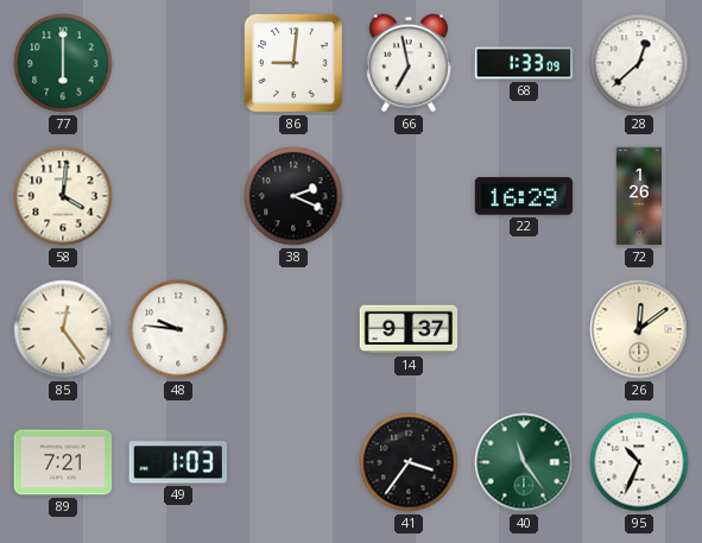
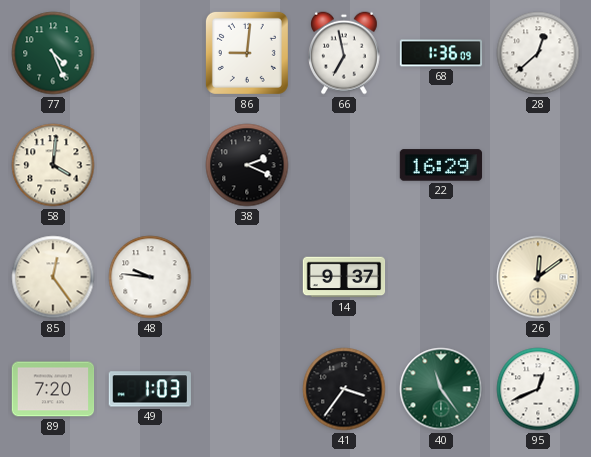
77: 6:00 -> 4:26
68: 1:33 -> 1:36
72: 1:26 -> none
89: 7:21 -> 7:20
95: 10:34 -> 12:41
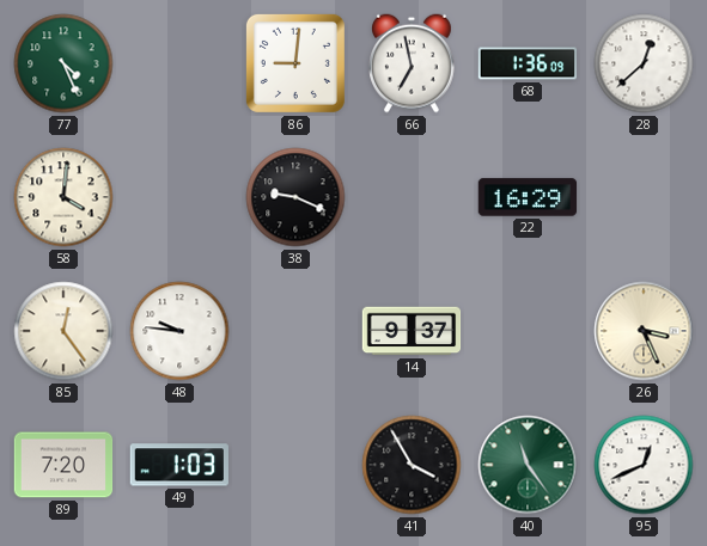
38: 2:19 -> 9:19
26: 12:09 -> 3:26
41: 3:36 -> 3:55
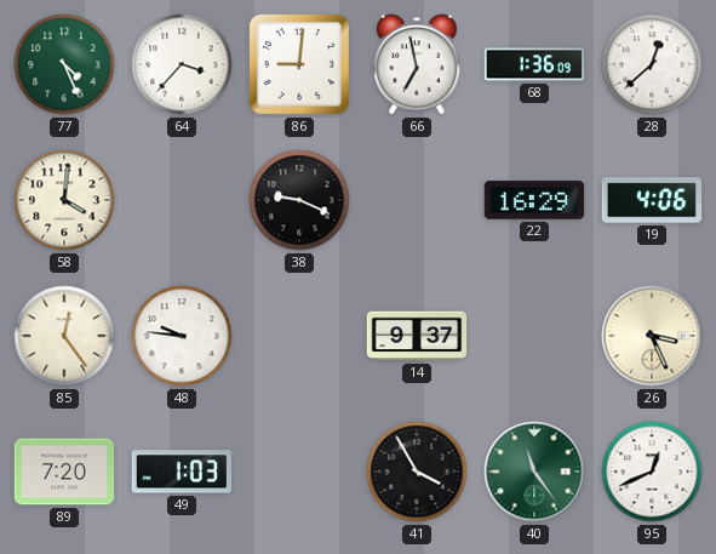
64: none -> 3:37
19: none -> 4:06
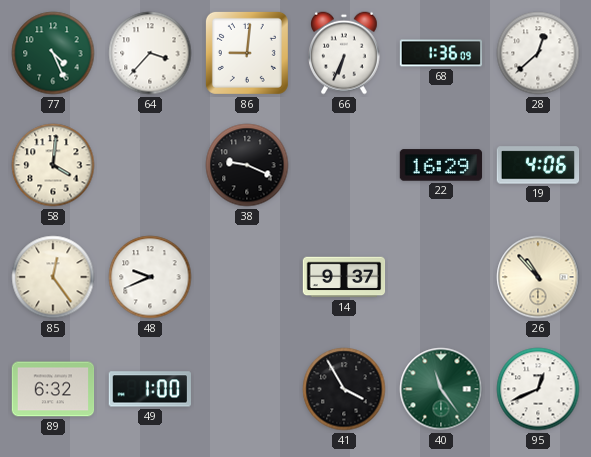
66: 6:58 -> 6:34
48: 9:46 -> 9:41
26: 3:26 -> 10:53
89: 7:20 -> 6:32
49: 1:03 -> 1:00
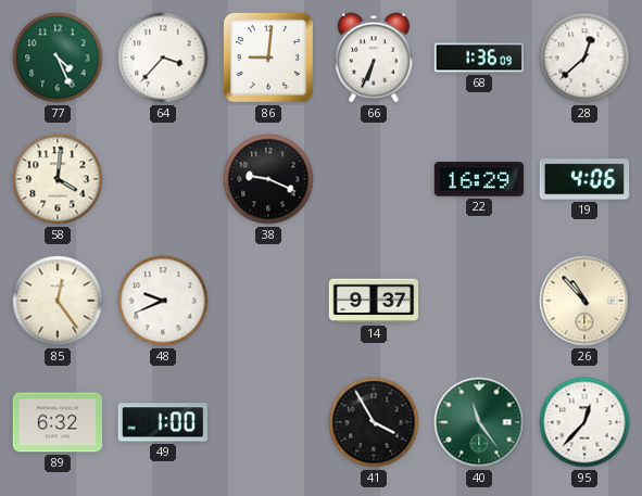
95: 12:41 -> 12:37
